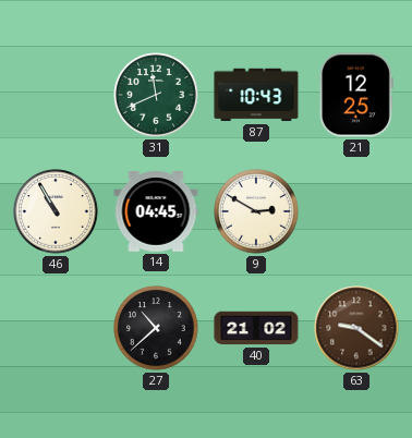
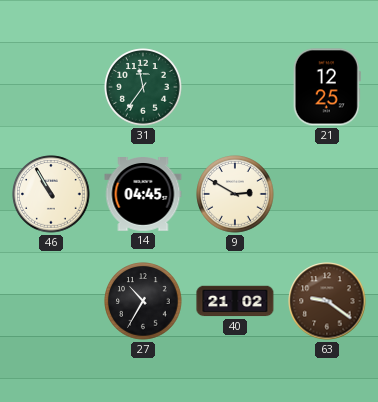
31: 11:41 -> 11:36
87: 10:43 -> none
27: 10:38 -> 10:35
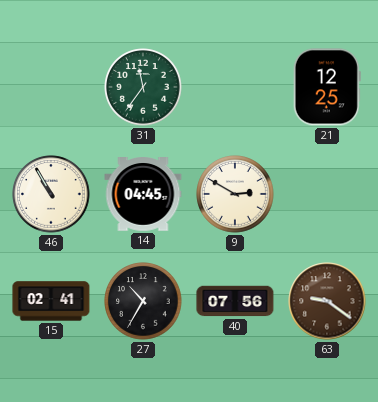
15: none -> 02:41
40: 21:02 -> 07:56
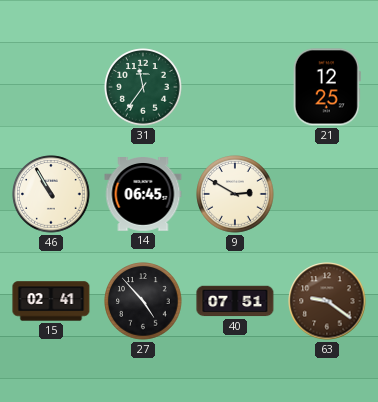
14: 04:45 -> 06:45
27: 10:35 -> 4:53
40: 07:56 -> 07:51
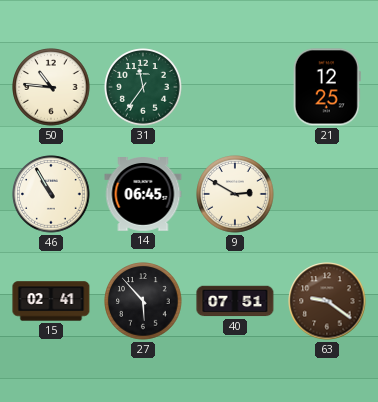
50: none -> 10:46
27: 4:53 -> 5:53
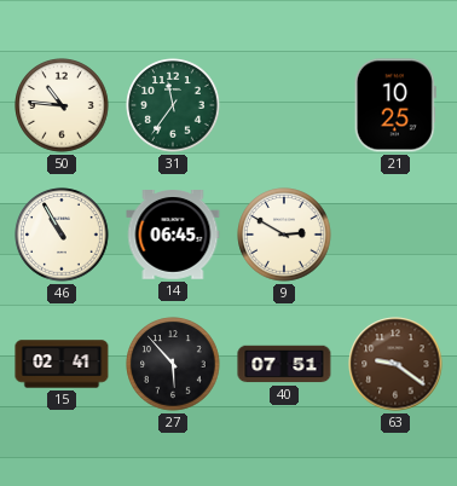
21: 12:25 -> 10:25
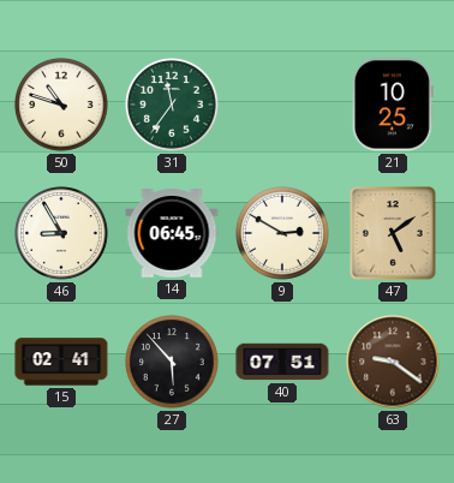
50: 10:46 -> 10:48
46: 10:55 -> 8:55
47: none -> 5:09
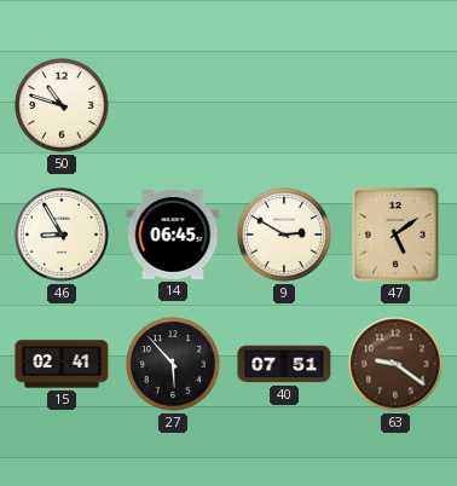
31: 11:36 -> none
21: 10:25 -> none
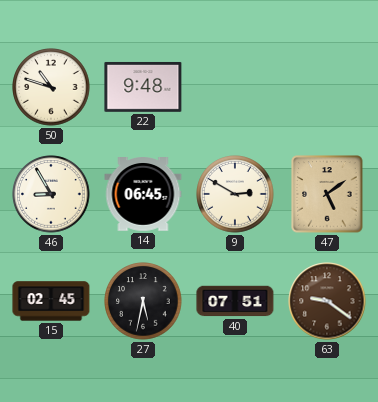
22: none -> 9:48
15: 02:41 -> 02:45
27: 5:53 -> 5:32
